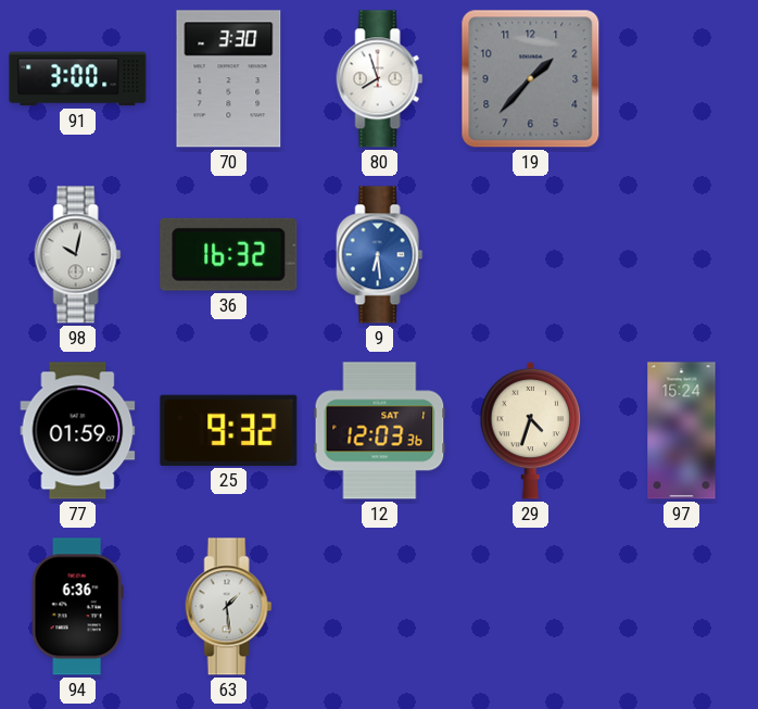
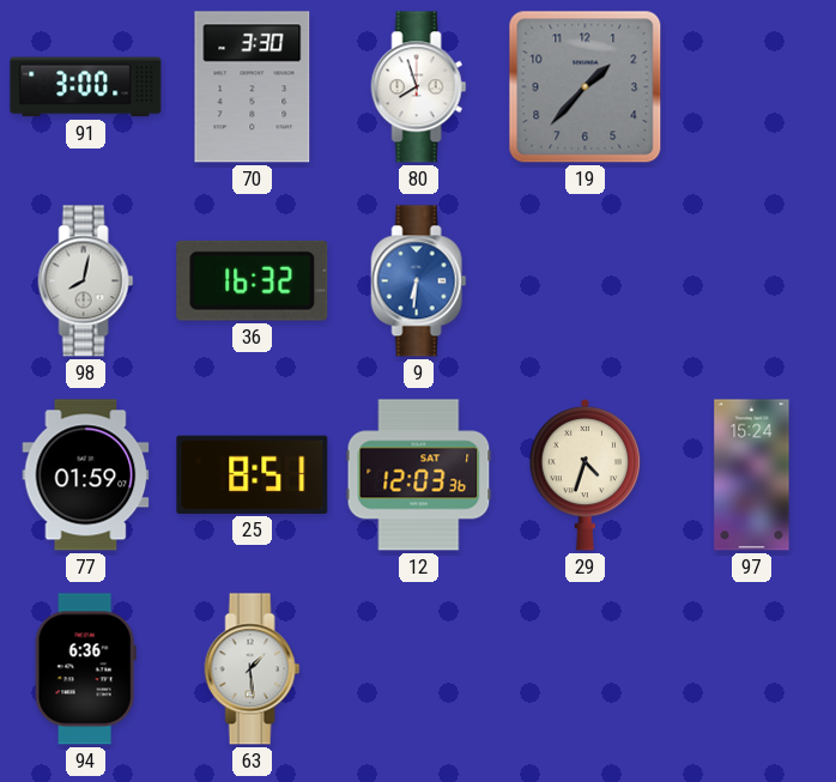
98: 10:02 -> 8:02
9: 6:29 -> 6:31
25: 9:32 -> 8:51
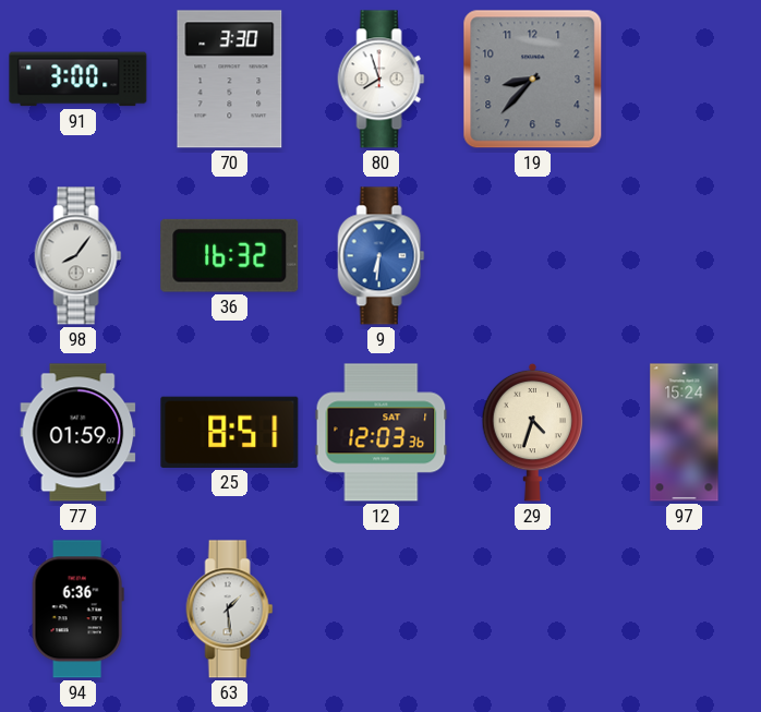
19: 1:37 -> 8:37
98: 8:02 -> 8:06
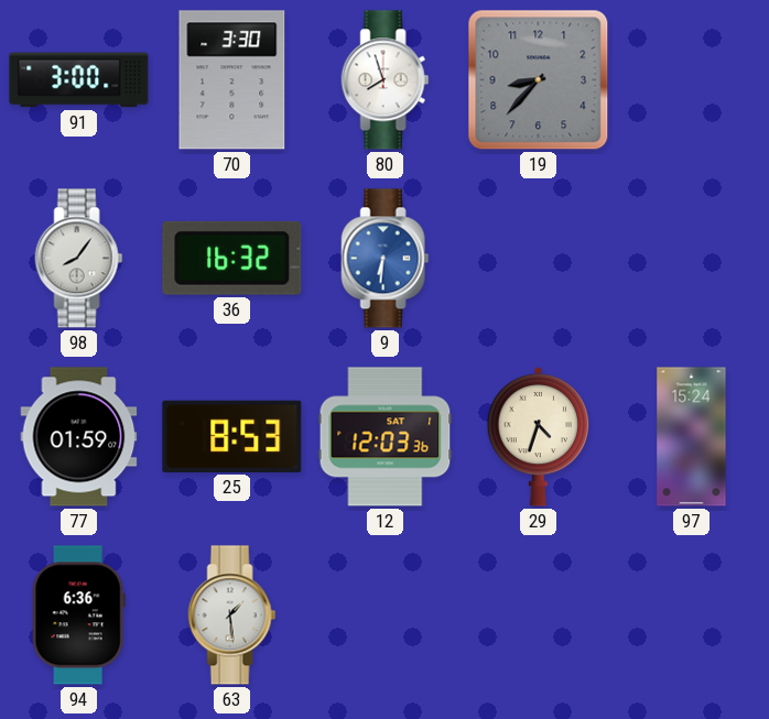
25: 8:51 -> 8:53
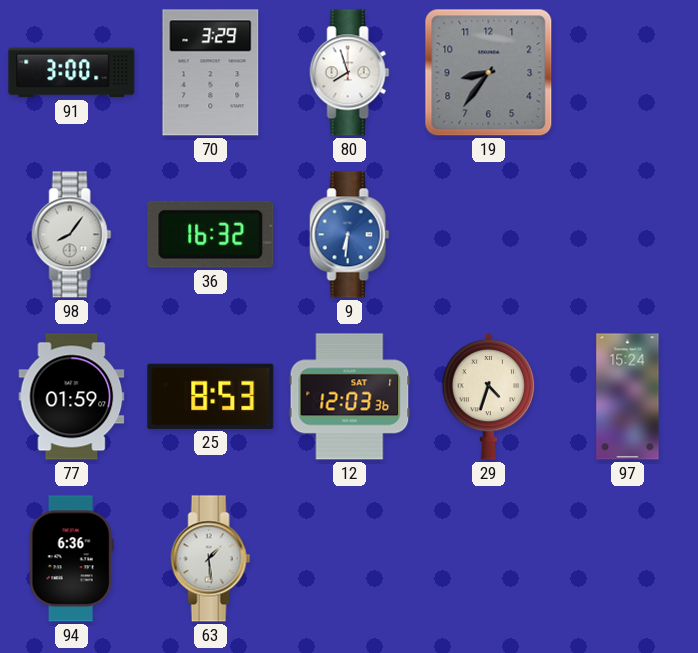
70: 3:30 -> 3:29
19: 8:37 -> 8:36
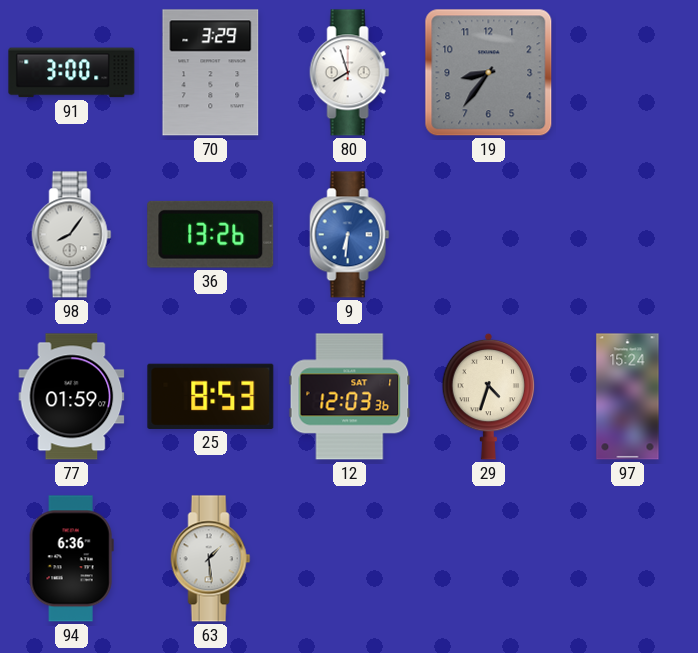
36: 16:32 -> 13:26
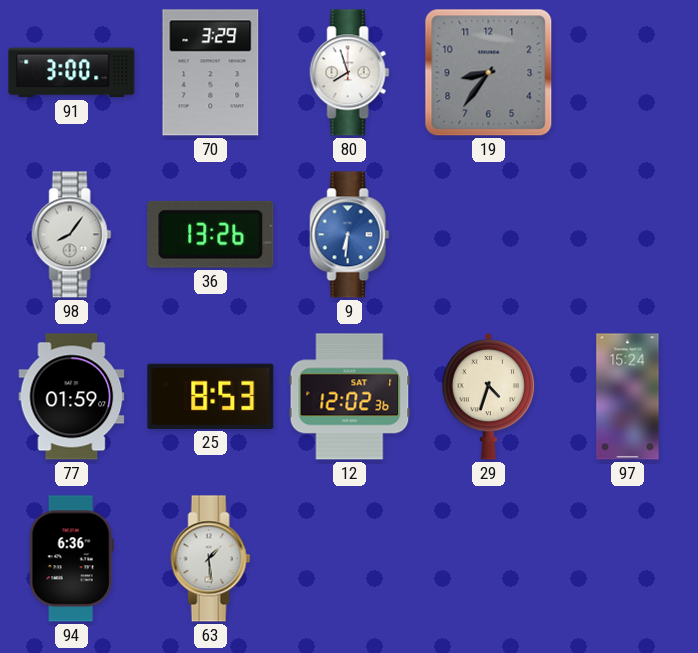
12: 12:03 -> 12:02
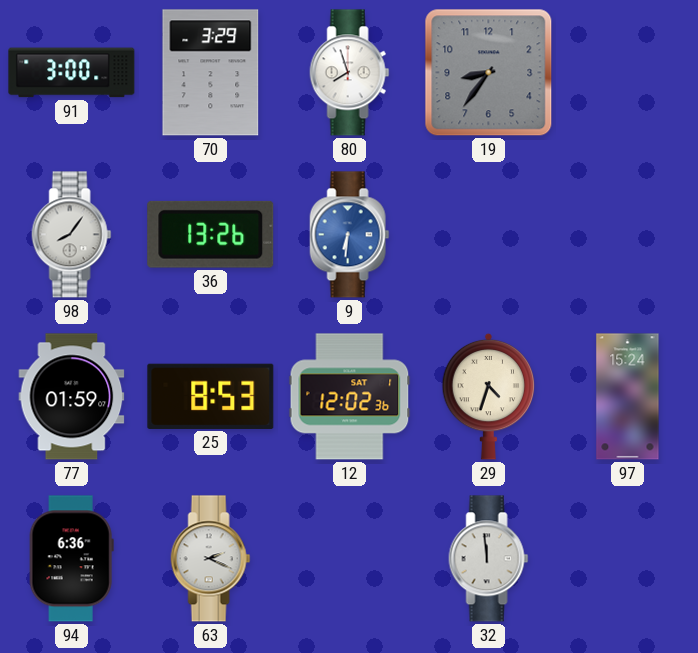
63: 1:29 -> 2:19
32: none -> 11:59
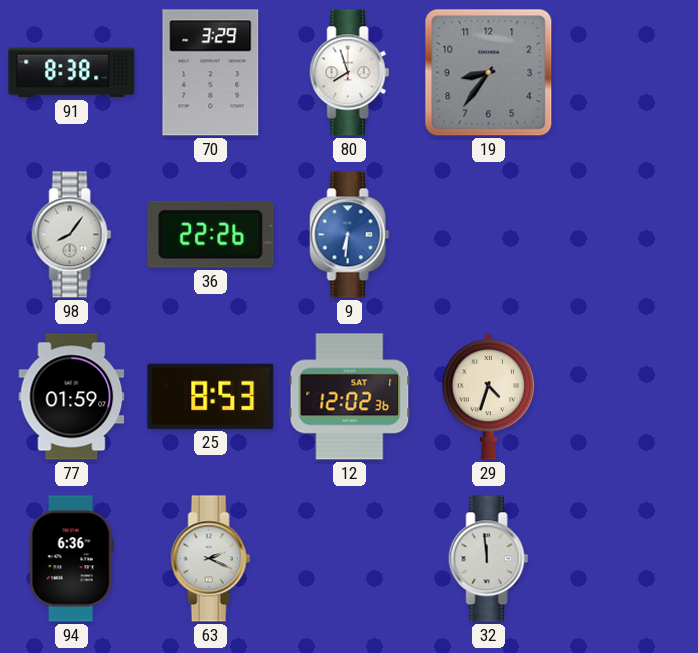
91: 3:00 -> 8:38
36: 13:26 -> 22:26
97: 15:24 -> none
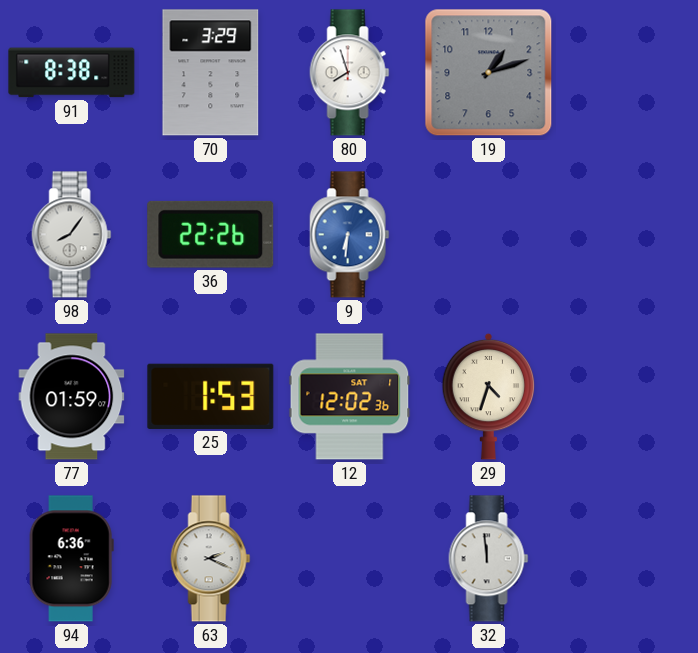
19: 8:36 -> 1:12
25: 8:53 -> 1:53
